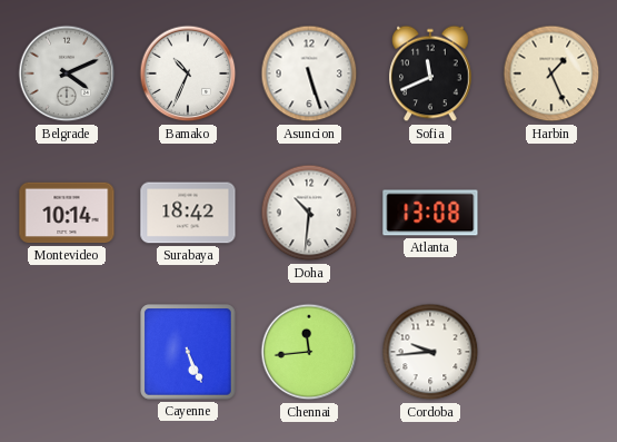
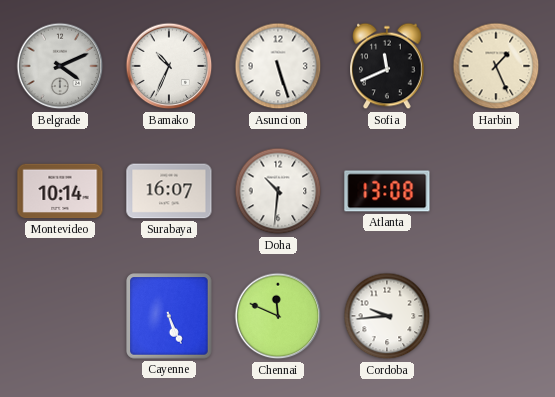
Surabaya: 18:42 -> 16:07
Chennai: 11:44 -> 11:49
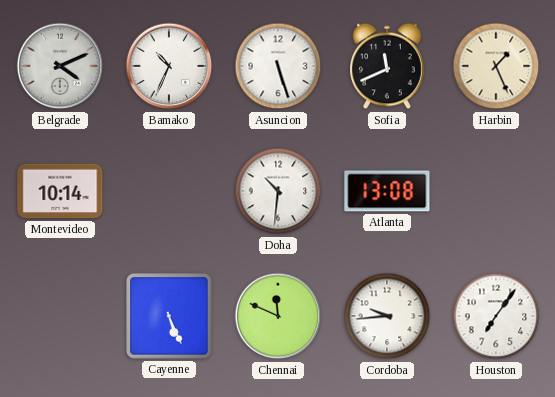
Surabaya: 16:07 -> none
Houston: none -> 7:06
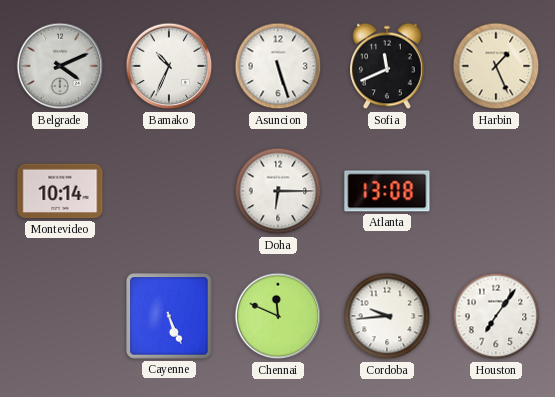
Doha: 10:31 -> 6:15
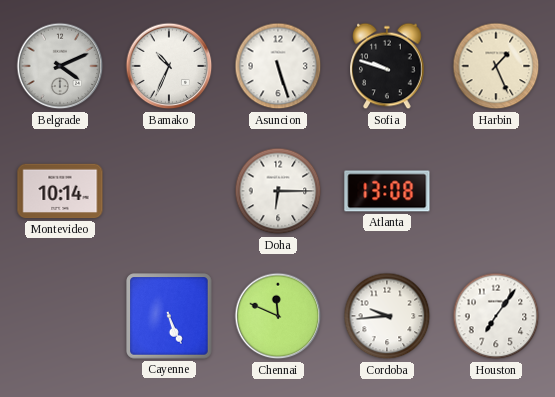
Sofia: 11:41 -> 9:48
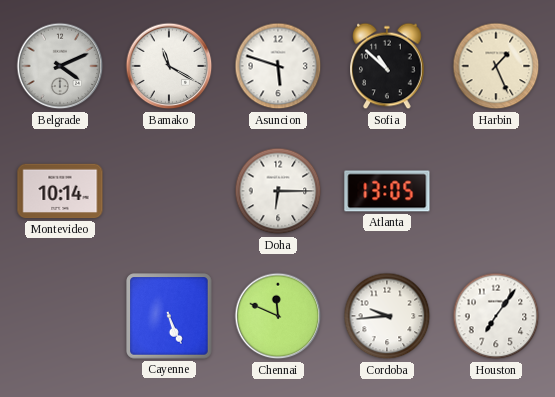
Bamako: 10:34 -> 11:20
Asuncion: 5:27 -> 5:48
Sofia: 9:48 -> 10:52
Atlanta: 13:08 -> 13:05
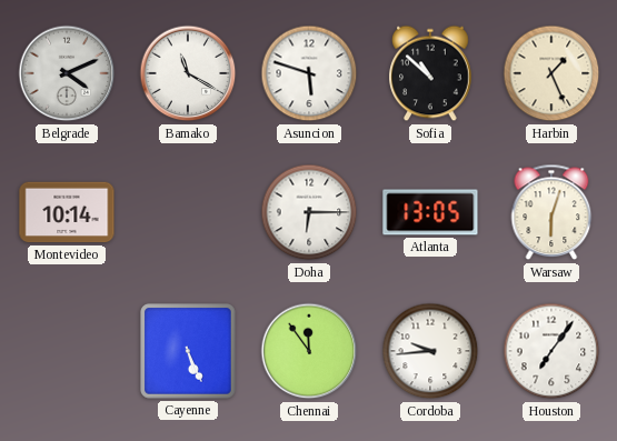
Warsaw: none -> 6:03
Chennai: 11:49 -> 11:54
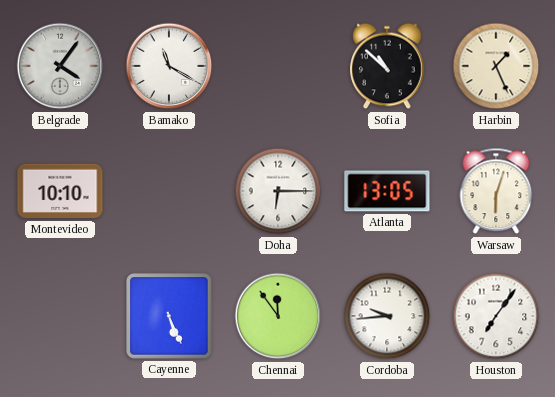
Belgrade: 4:11 -> 4:06
Asuncion: 5:48 -> none
Montevideo: 10:14 -> 10:10
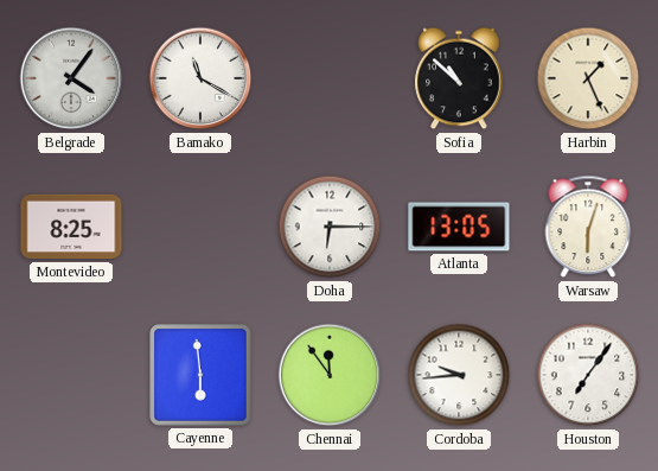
Montevideo: 10:10 -> 8:25
Cayenne: 5:26 -> 5:59
